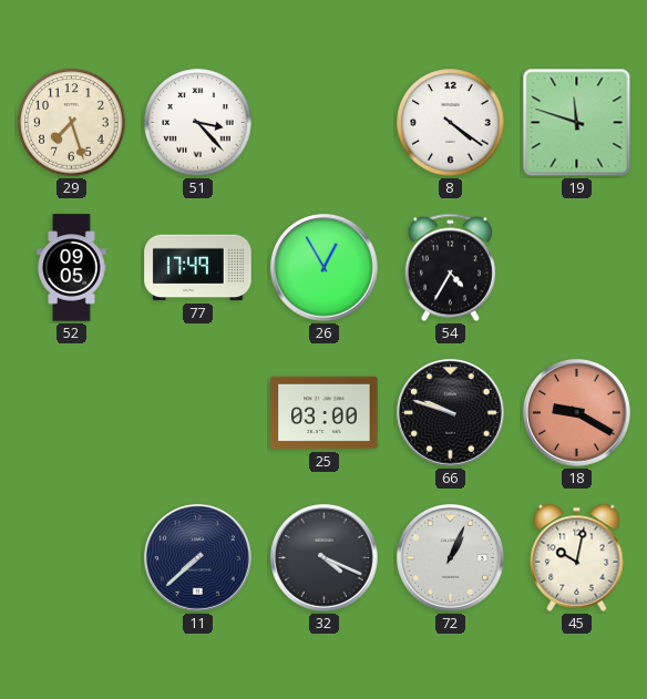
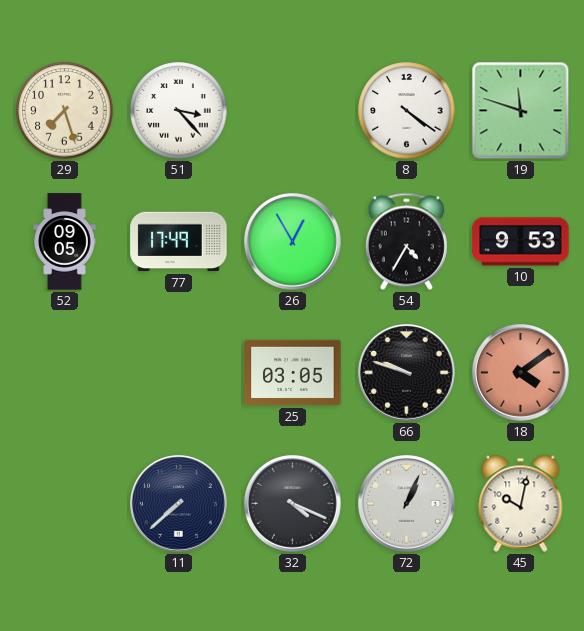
10: none -> 9:53
25: 03:00 -> 03:05
18: 9:20 -> 4:09
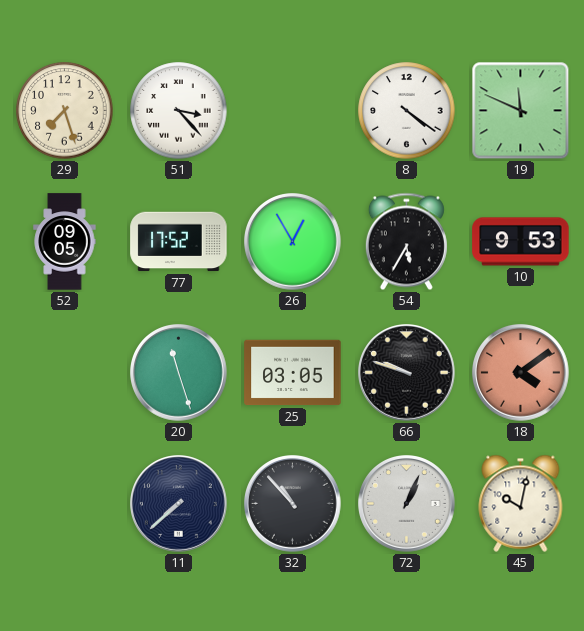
19: 11:48 -> 11:49
77: 17:49 -> 17:52
54: 4:35 -> 5:35
20: none -> 11:27
32: 4:19 -> 10:53
